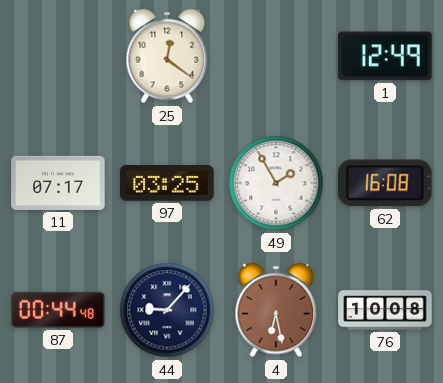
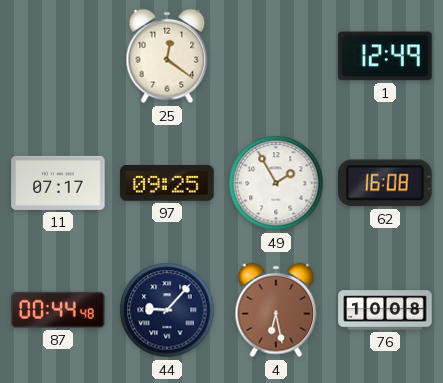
97: 03:25 -> 09:25
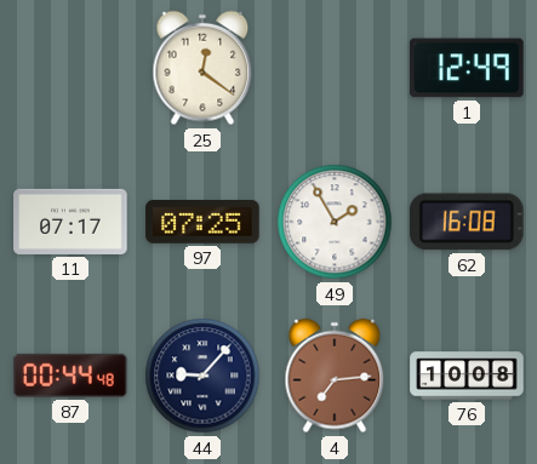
97: 09:25 -> 07:25
4: 6:28 -> 7:14
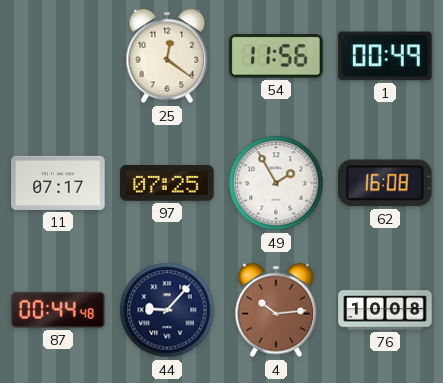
54: none -> 11:56
1: 12:49 -> 00:49
4: 7:14 -> 10:14
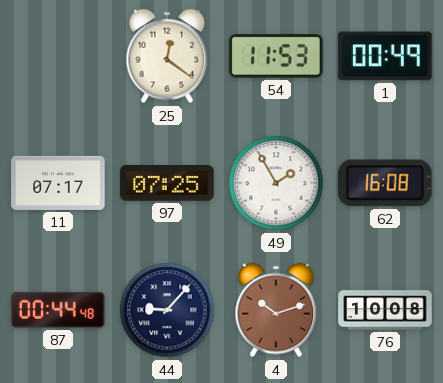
54: 11:56 -> 11:53
4: 10:14 -> 10:12
